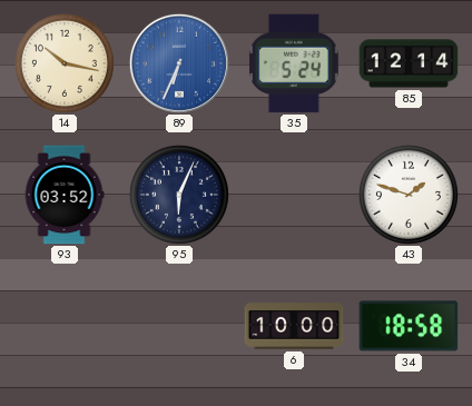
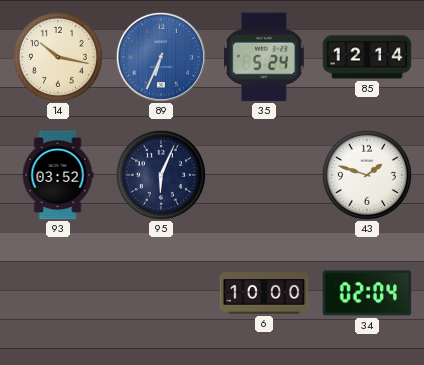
34: 18:58 -> 02:04
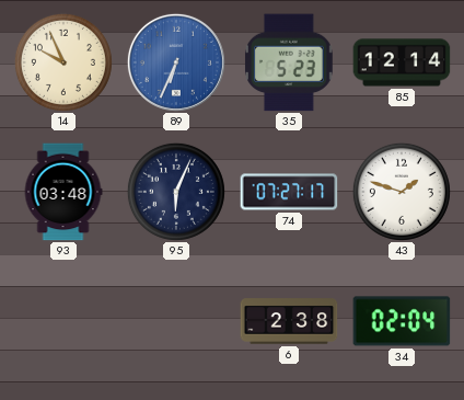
14: 10:17 -> 9:56
35: 5:24 -> 5:23
93: 03:52 -> 03:48
74: none -> 07:27
6: 10:00 -> 2:38
